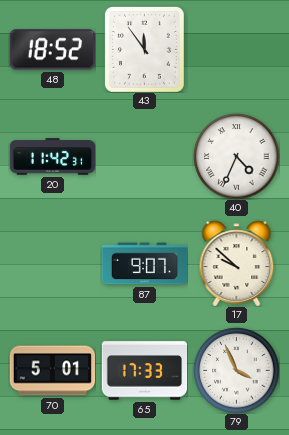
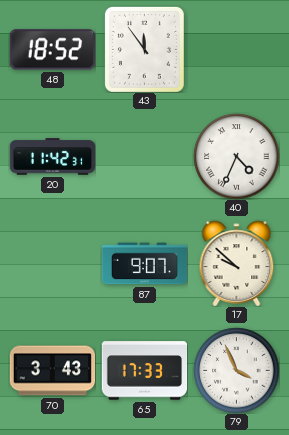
70: 5:01 -> 3:43
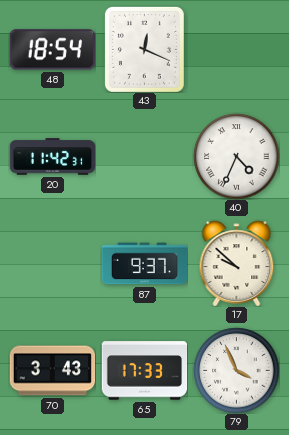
48: 18:52 -> 18:54
43: 11:54 -> 12:19
87: 9:07 -> 9:37
